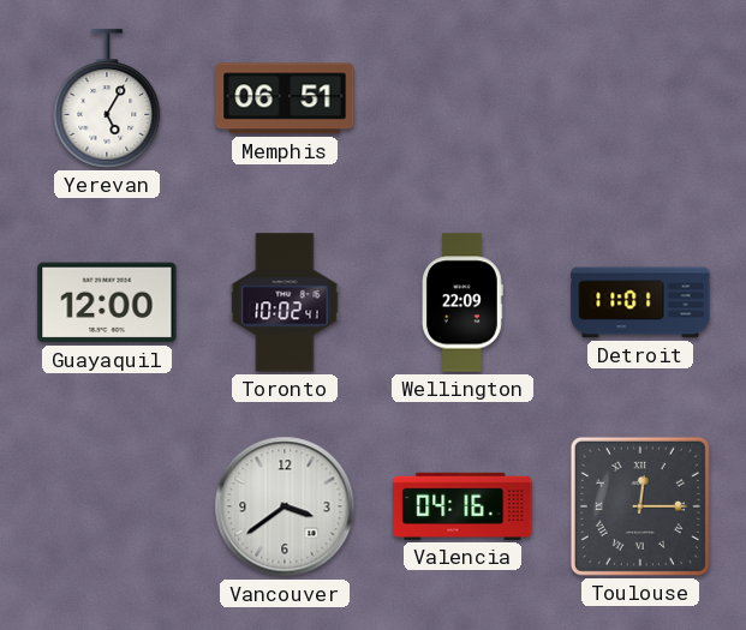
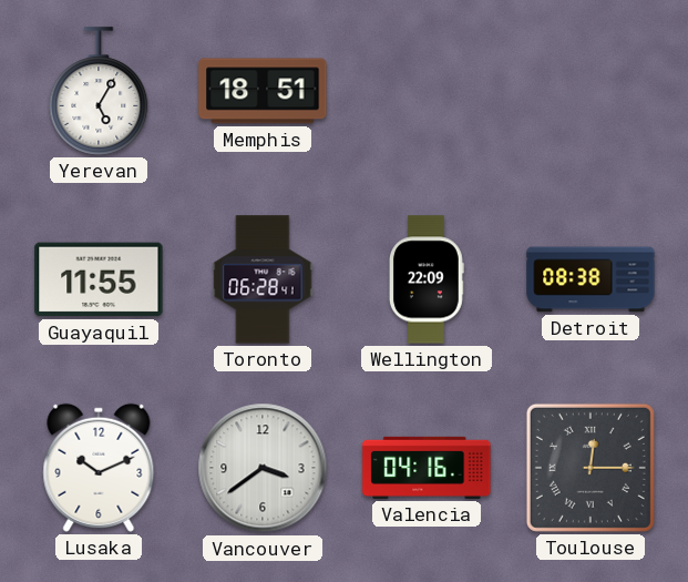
Memphis: 06:51 -> 18:51
Guayaquil: 12:00 -> 11:55
Toronto: 10:02 -> 06:28
Detroit: 11:01 -> 08:38
Lusaka: none -> 10:11
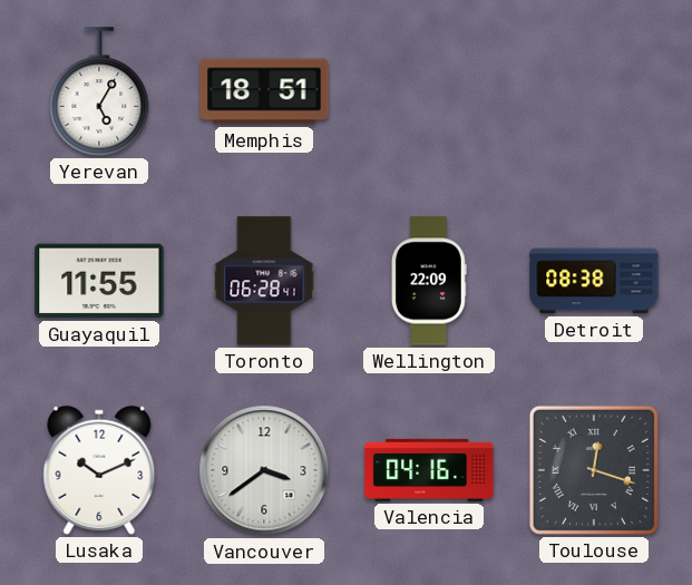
Toulouse: 12:15 -> 12:18
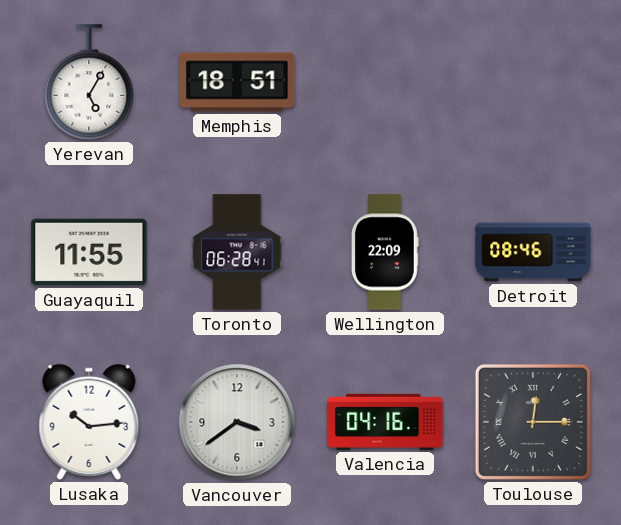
Detroit: 08:38 -> 08:46
Lusaka: 10:11 -> 10:14
Toulouse: 12:18 -> 12:15
